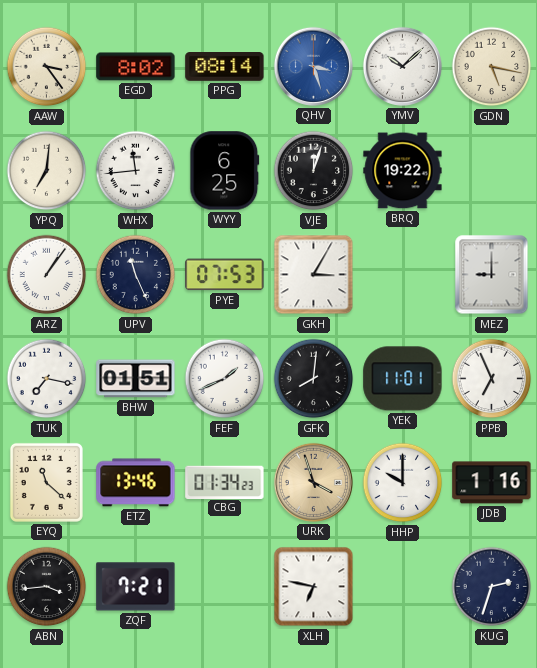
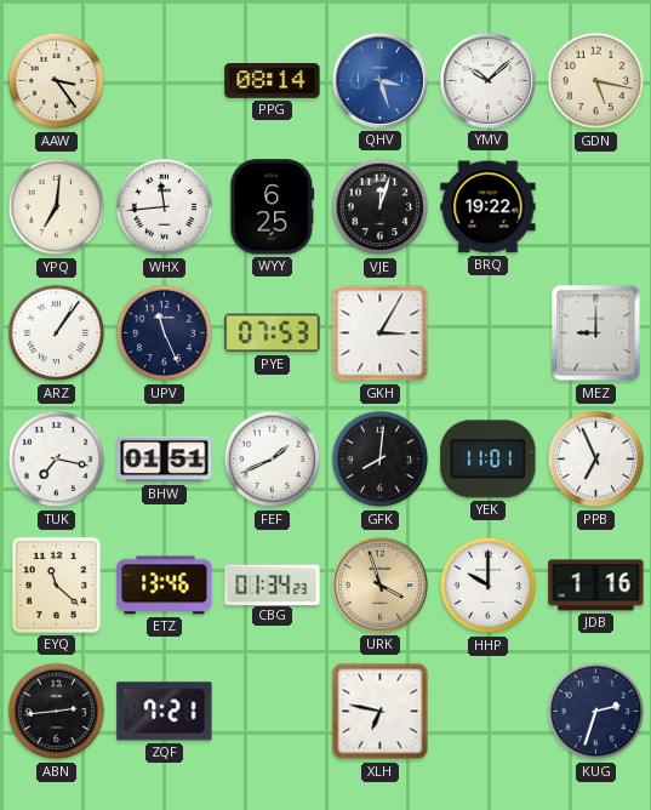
EGD: 8:02 -> none
ABN: 3:44 -> 2:44
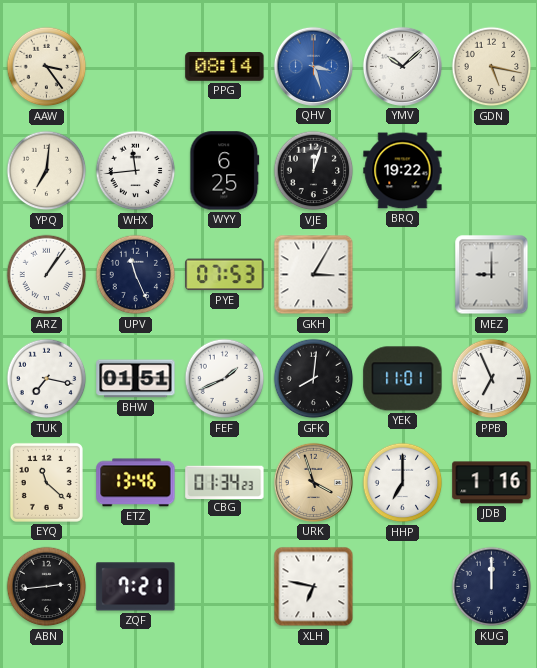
HHP: 10:00 -> 7:00
KUG: 2:33 -> 12:00
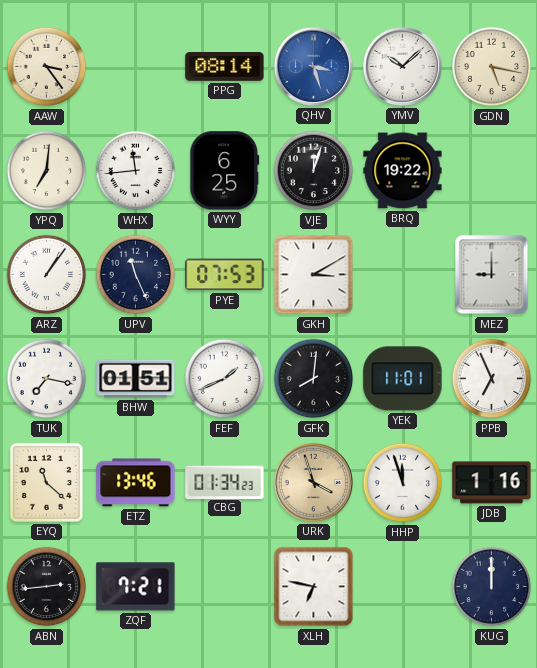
GKH: 3:05 -> 3:10
HHP: 7:00 -> 11:57
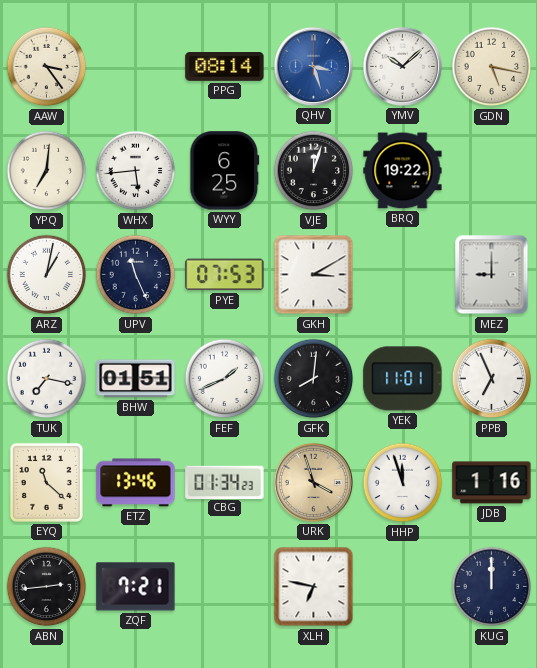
WHX: 11:44 -> 5:44
ARZ: 1:06 -> 1:02
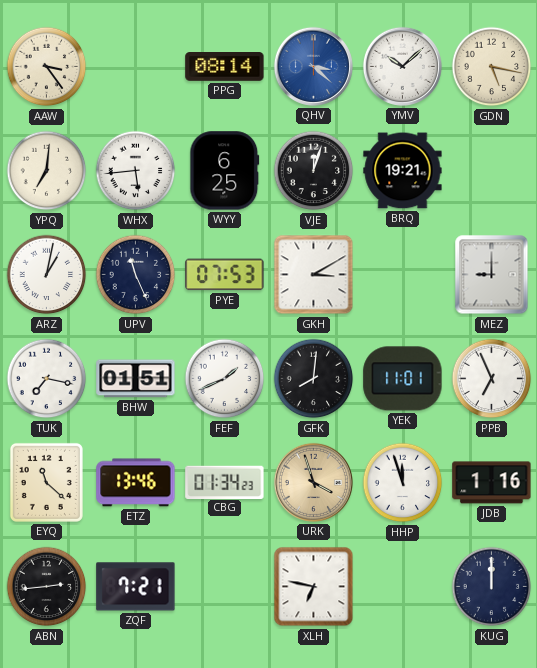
QHV: 3:27 -> 3:22
BRQ: 19:22 -> 19:21
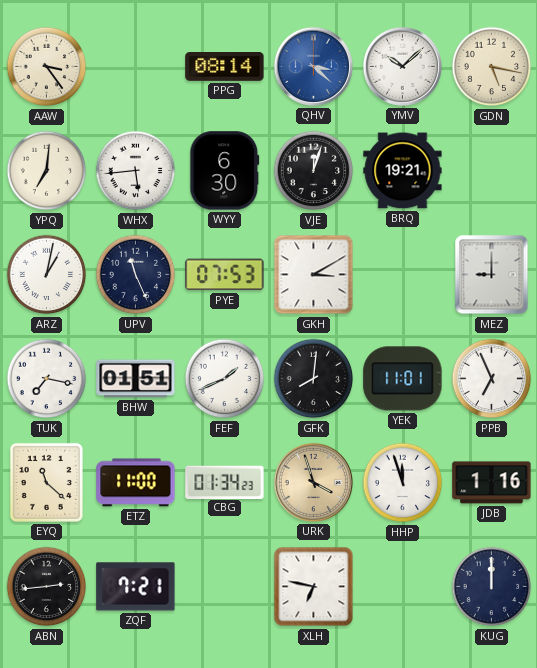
WYY: 6:25 -> 6:30
ETZ: 13:46 -> 11:00
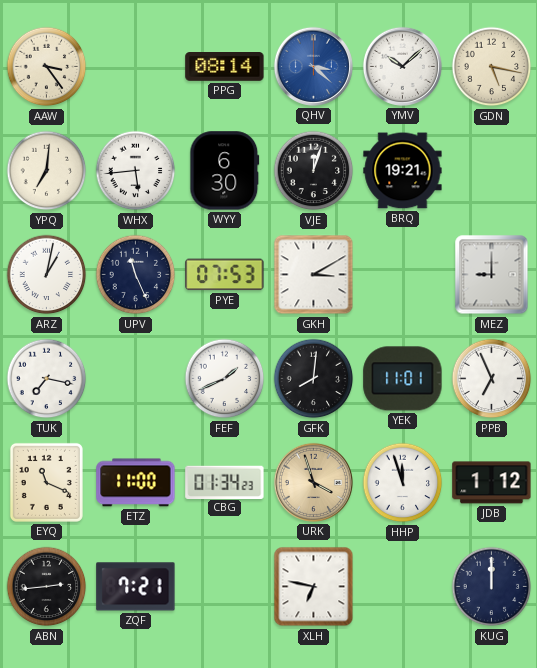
BHW: 01:51 -> none
EYQ: 11:22 -> 11:19
JDB: 1:16 -> 1:12
